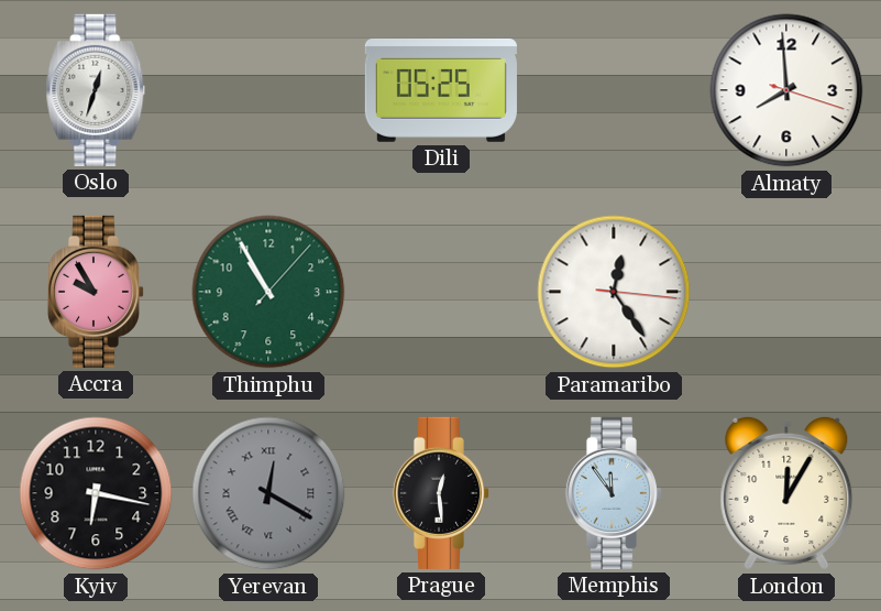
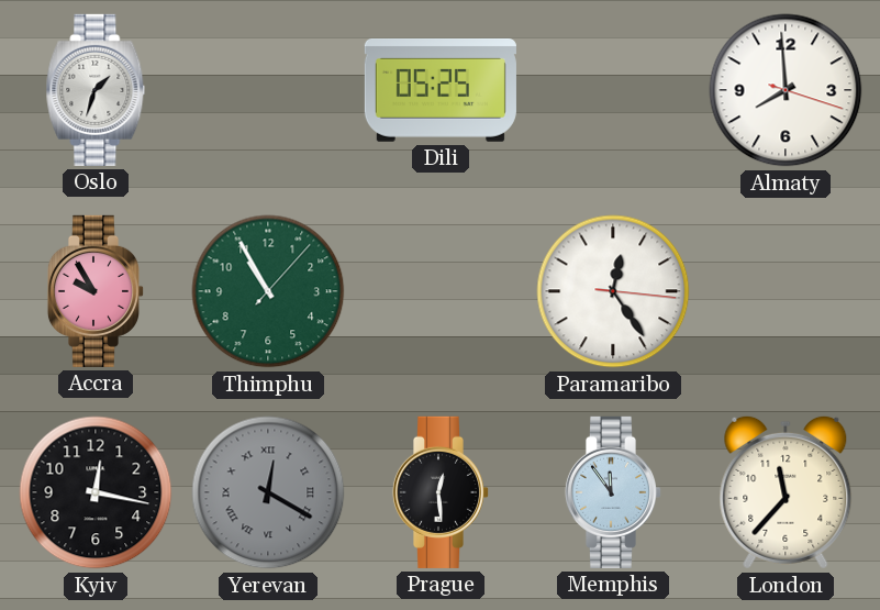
Oslo: 12:33 -> 1:33
Kyiv: 6:17 -> 12:17
London: 12:05 -> 11:37
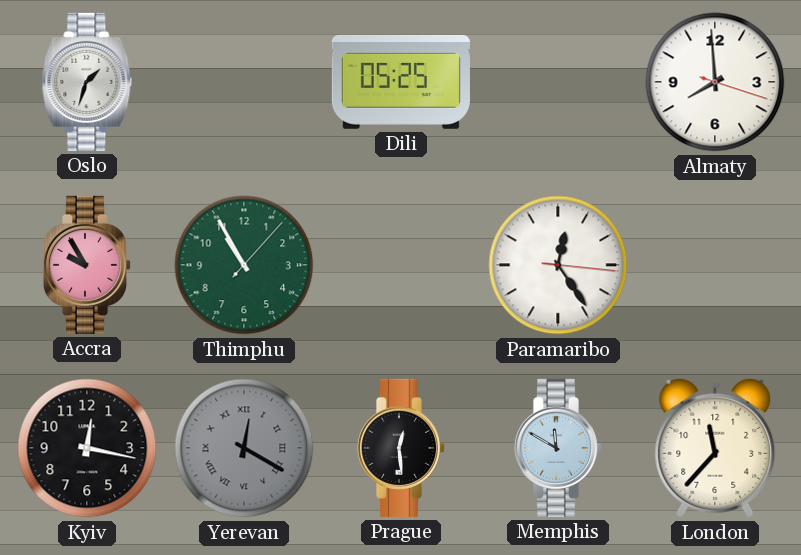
Memphis: 11:54 -> 11:50
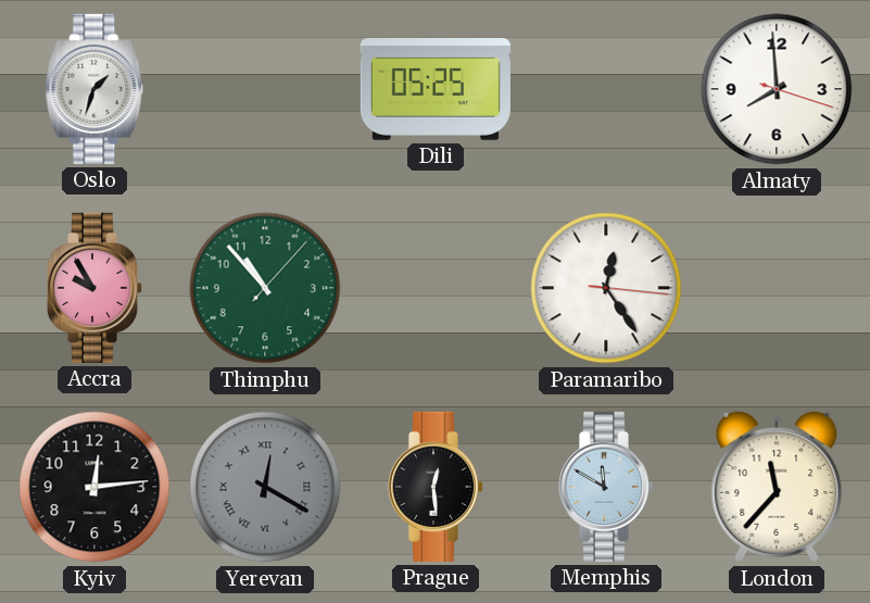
Thimphu: 10:55 -> 10:53
Kyiv: 12:17 -> 12:14
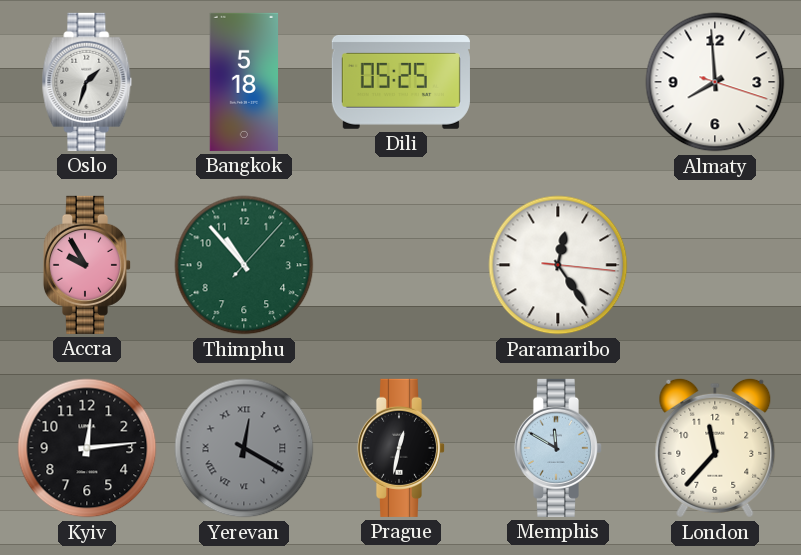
Bangkok: none -> 5:18
Prague: 12:29 -> 12:32
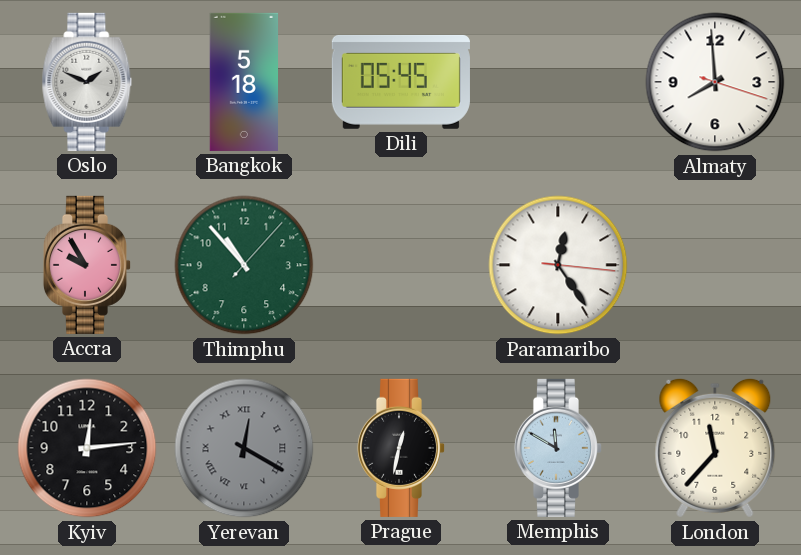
Oslo: 1:33 -> 1:49
Dili: 05:25 -> 05:45
